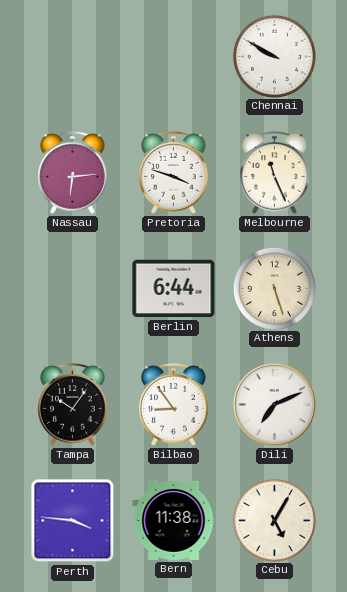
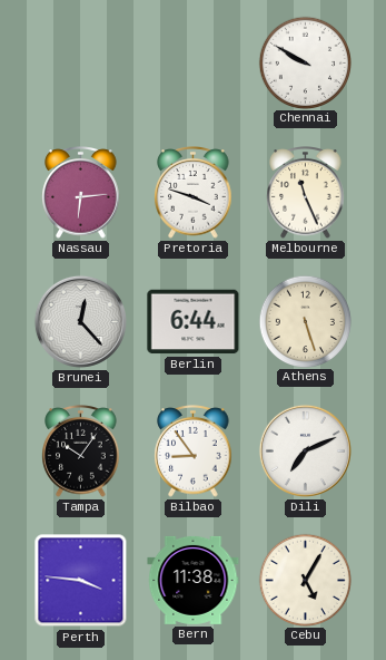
Brunei: none -> 12:23
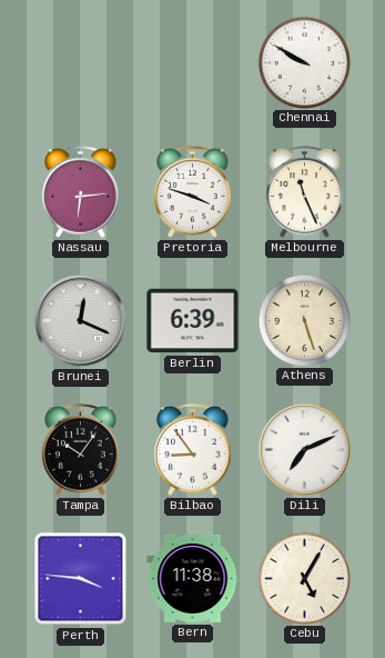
Brunei: 12:23 -> 12:19
Berlin: 6:44 -> 6:39
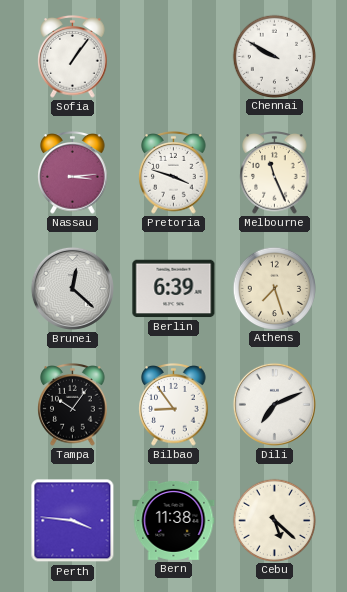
Sofia: none -> 1:06
Nassau: 6:14 -> 3:14
Brunei: 12:19 -> 12:22
Athens: 5:27 -> 7:27
Cebu: 5:05 -> 5:22
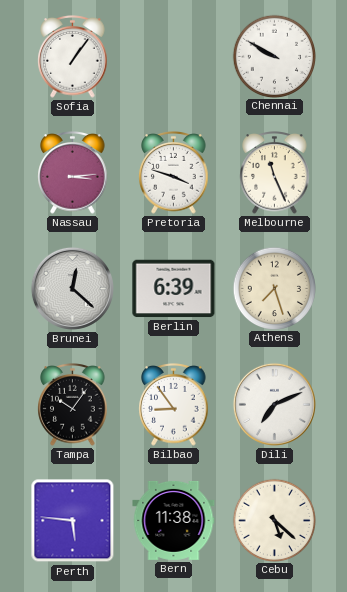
Perth: 3:46 -> 5:46
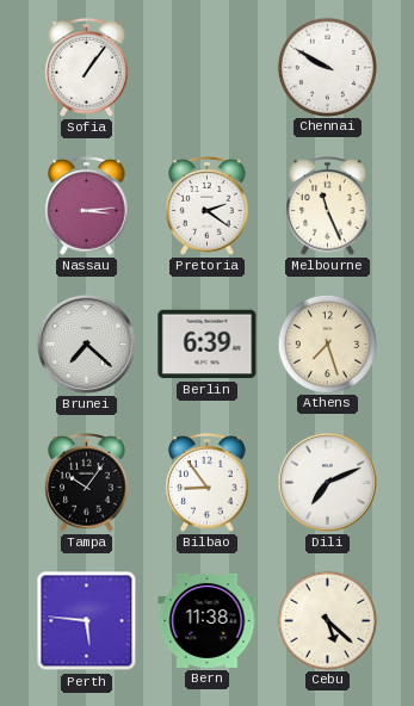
Pretoria: 3:48 -> 2:21
Brunei: 12:22 -> 7:22
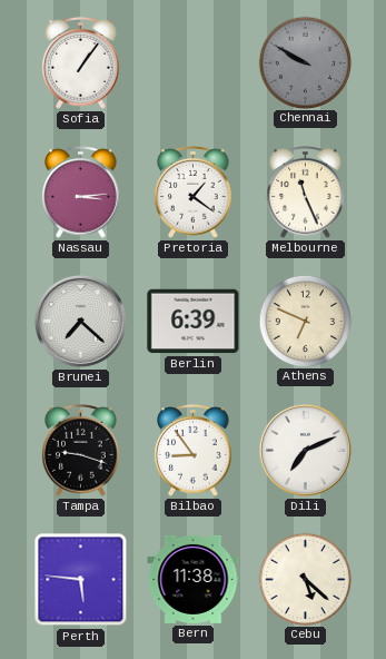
Chennai dial: white -> grey
Pretoria: 2:21 -> 1:21
Athens: 7:27 -> 6:49
Tampa: 10:06 -> 9:18
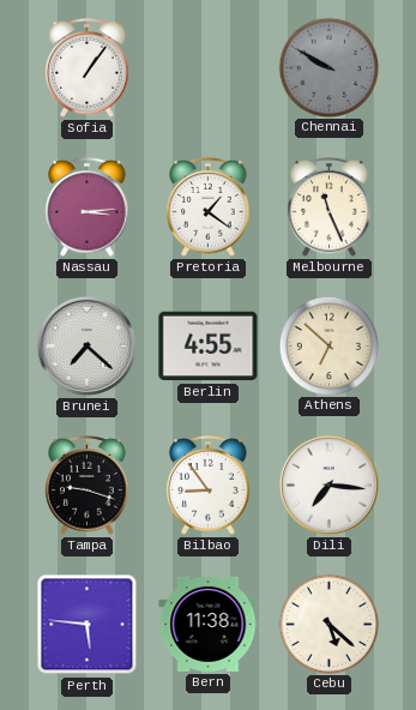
Berlin: 6:39 -> 4:55
Athens: 6:49 -> 6:52
Dili: 7:11 -> 7:16
